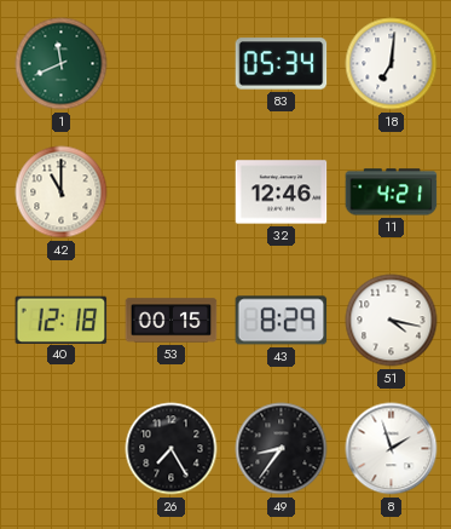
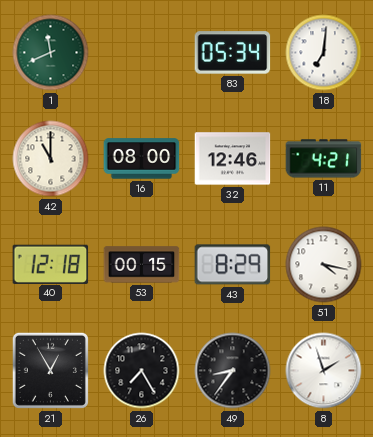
16: none -> 08:00
21: none -> 12:55
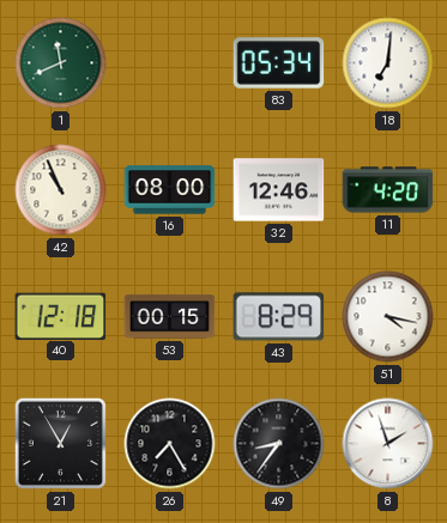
42: 11:00 -> 10:56
11: 4:21 -> 4:20
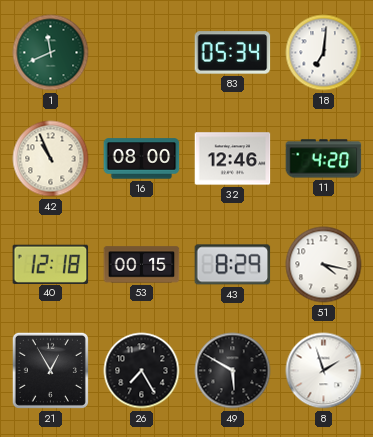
49: 8:36 -> 5:50
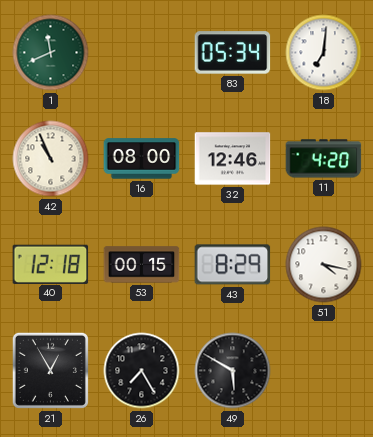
8: 1:57 -> none
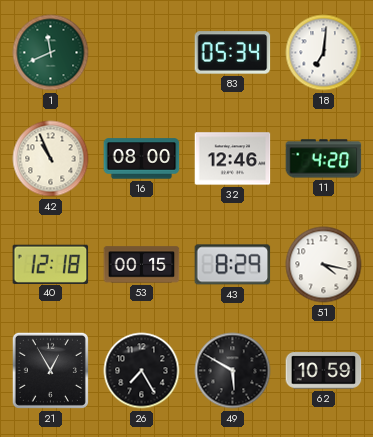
62: none -> 10:59
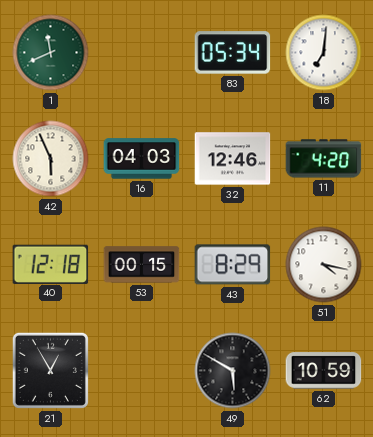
42: 10:56 -> 5:56
16: 08:00 -> 04:03
26: 7:25 -> none
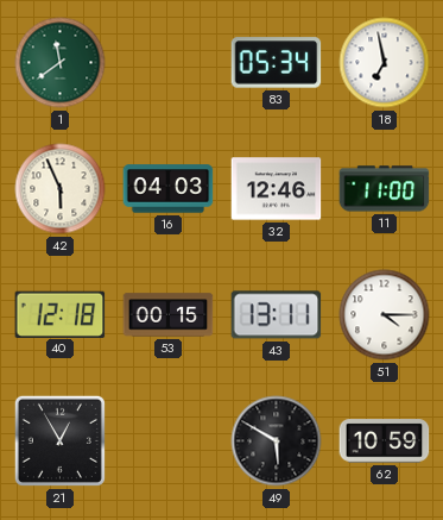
1: 11:41 -> 11:39
18: 7:01 -> 6:58
11: 4:20 -> 11:00
43: 8:29 -> 13:11
51: 4:17 -> 4:15
